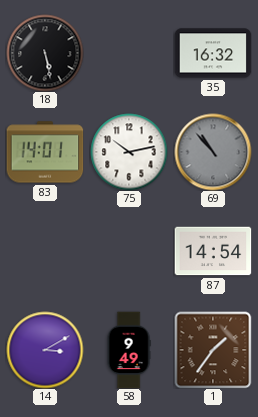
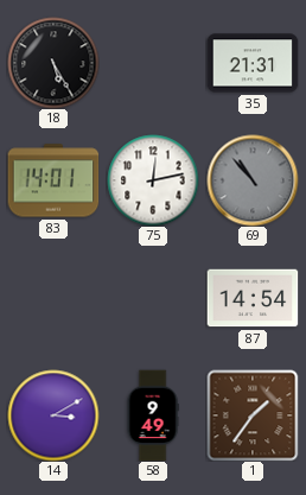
18: 5:28 -> 5:25
35: 16:32 -> 21:31
75: 10:13 -> 12:13
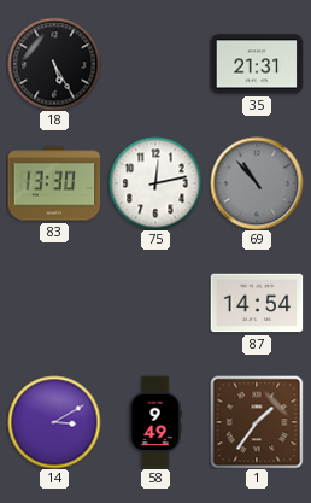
83: 14:01 -> 13:30
